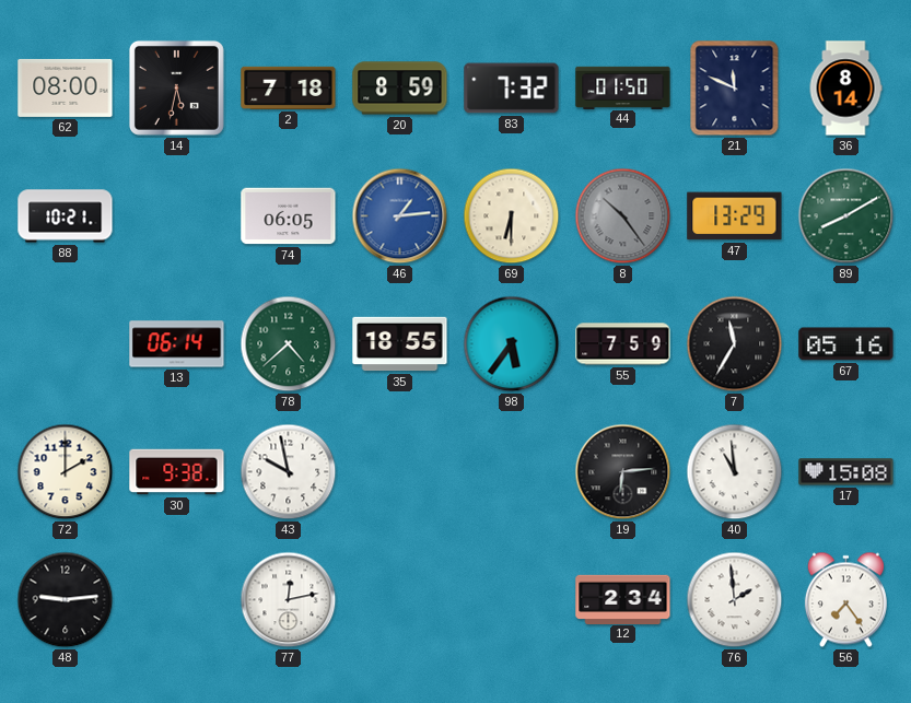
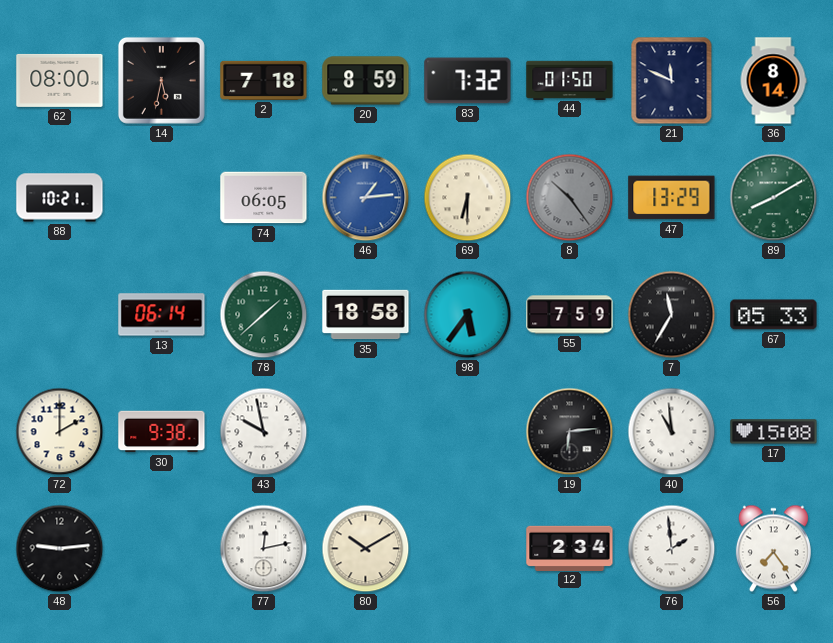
78: 4:38 -> 1:38
35: 18:55 -> 18:58
67: 05:16 -> 05:33
80: none -> 10:10
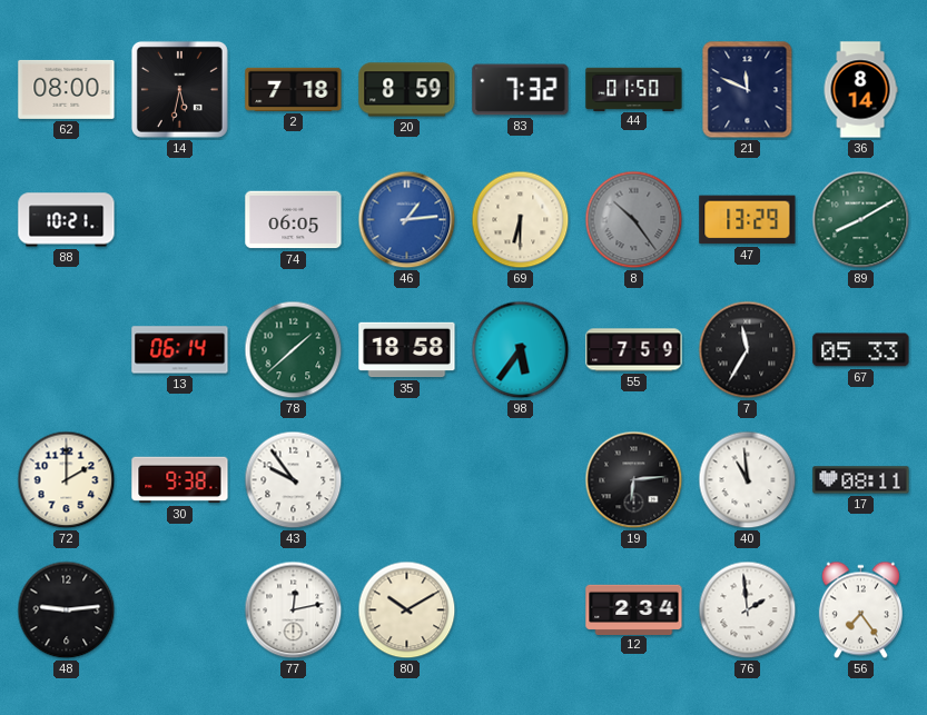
43: 9:58 -> 9:54
17: 15:08 -> 08:11
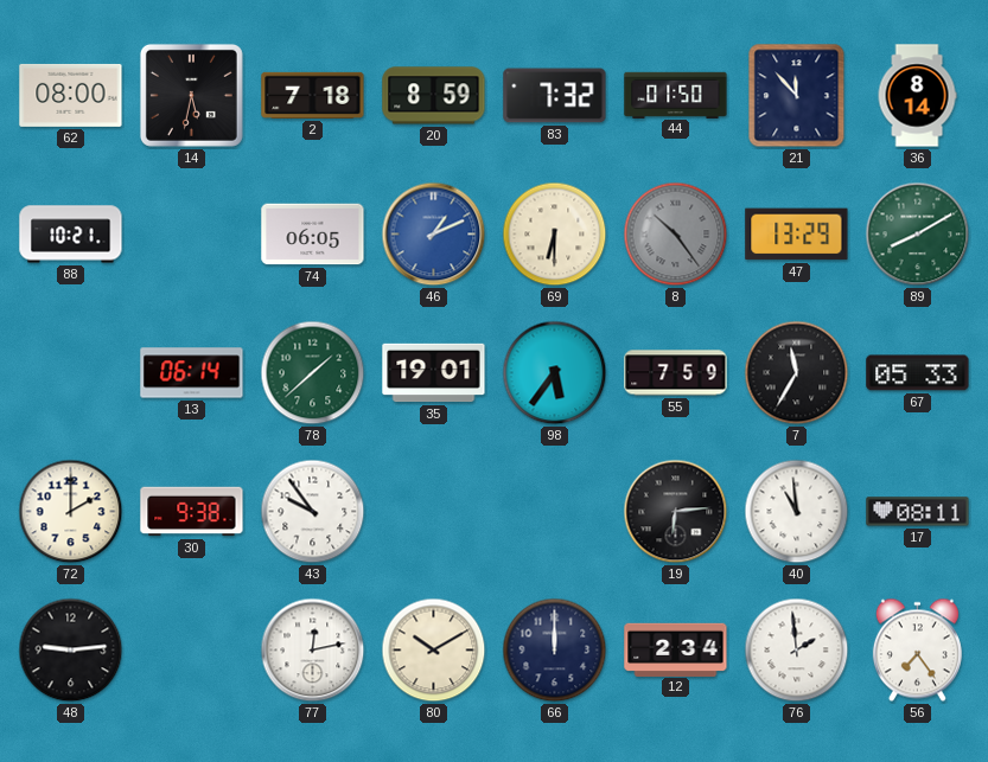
21: 11:49 -> 11:53
46: 1:14 -> 1:11
35: 18:58 -> 19:01
66: none -> 12:00
